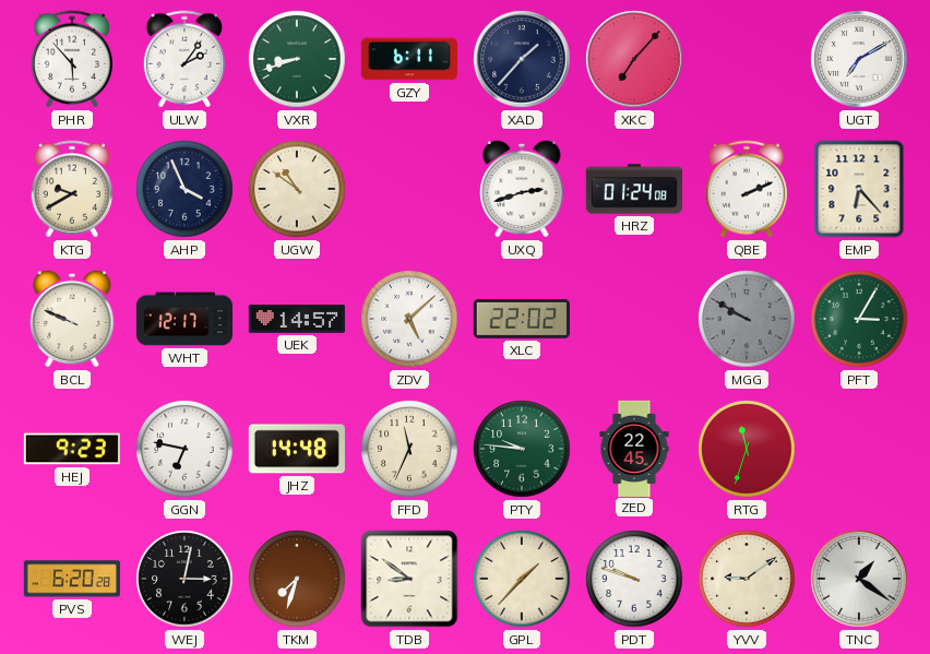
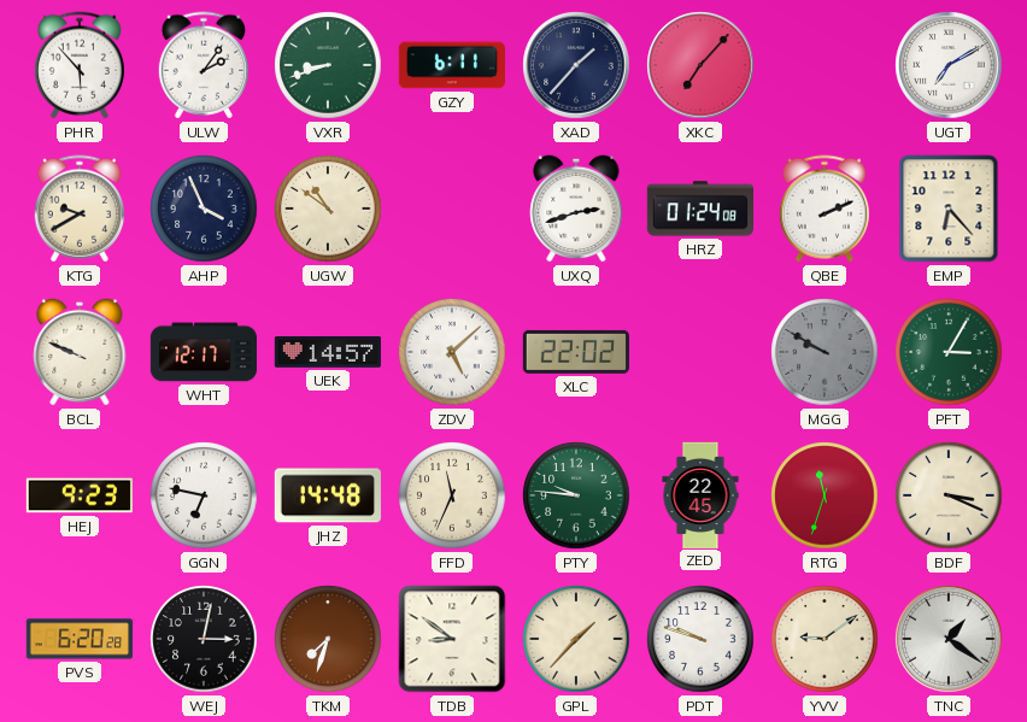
BDF: none -> 3:19
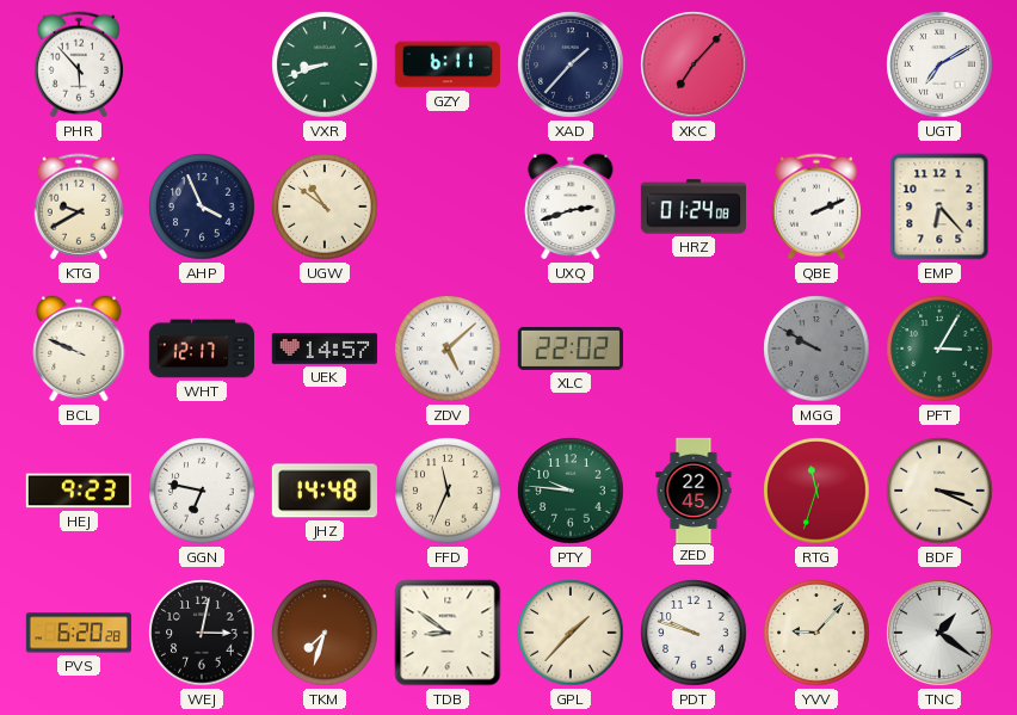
ULW: 2:06 -> none
YVV: 9:09 -> 9:07
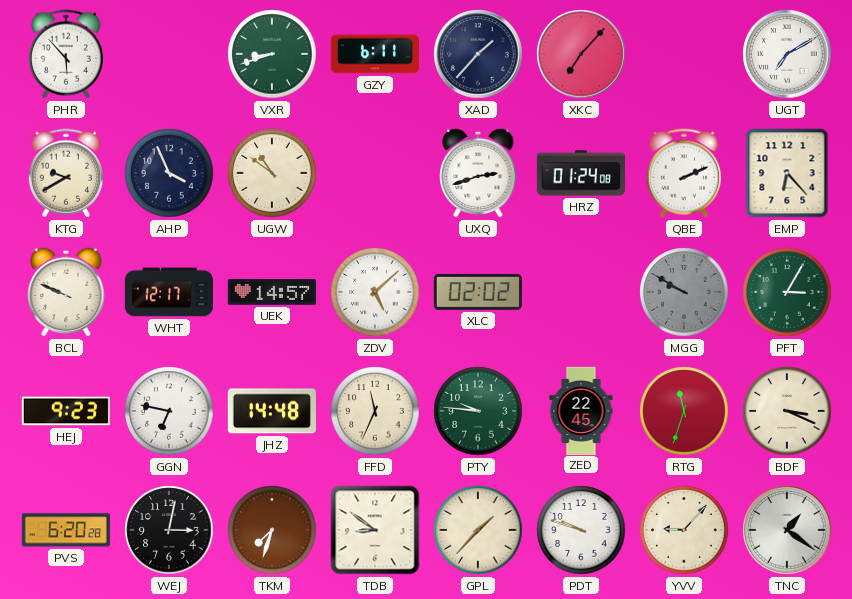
XLC: 22:02 -> 02:02
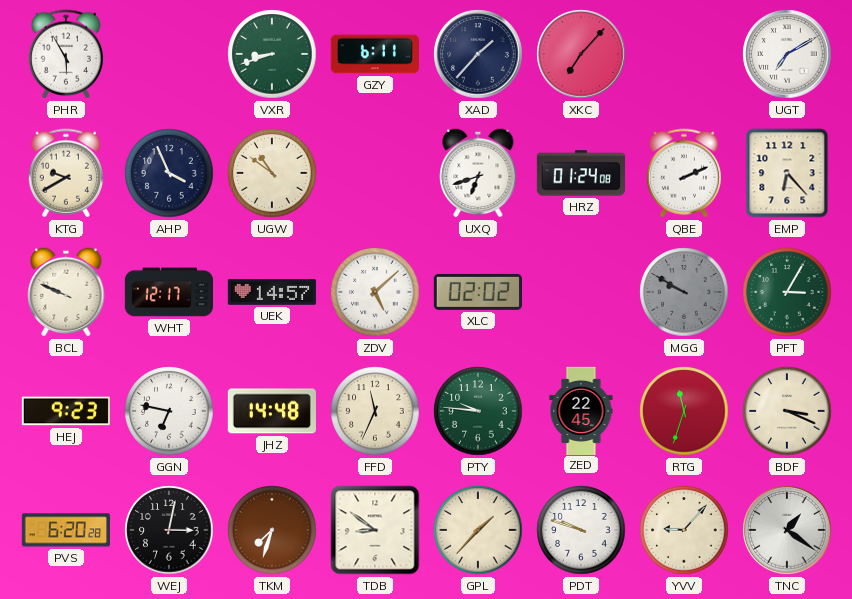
PHR: 5:53 -> 5:55
UXQ: 2:42 -> 6:42
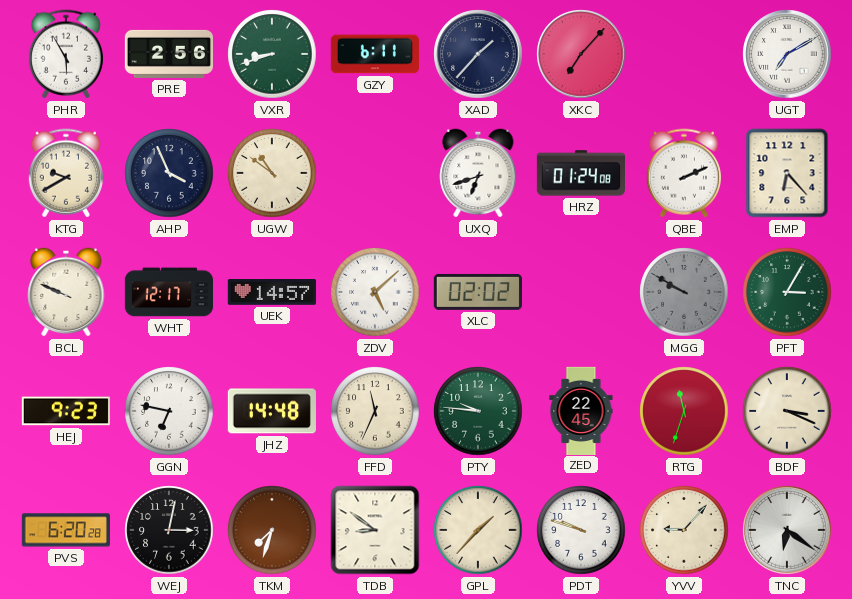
PRE: none -> 2:56
TNC: 1:21 -> 6:21
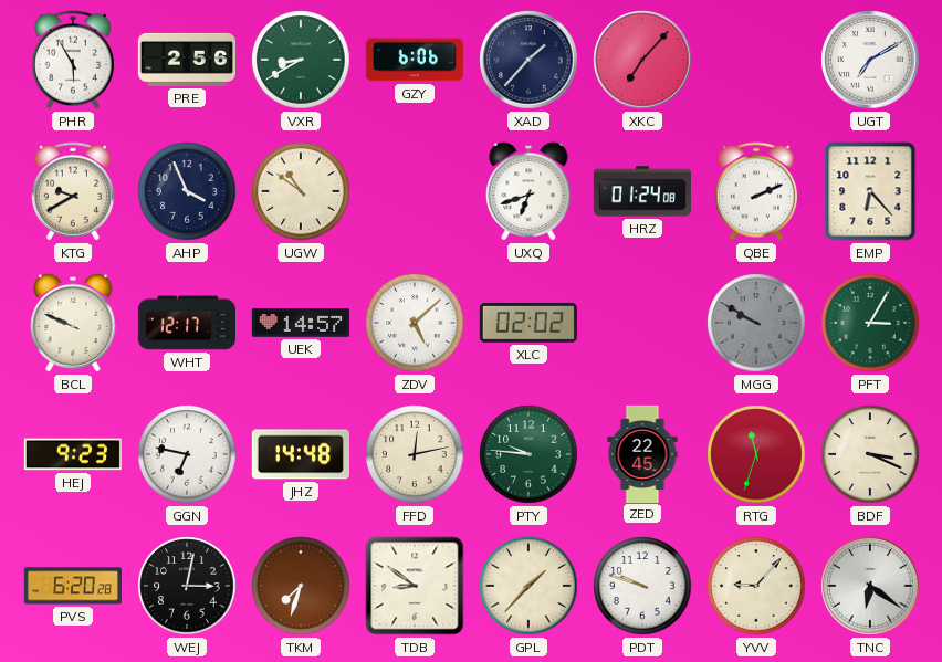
VXR: 8:42 -> 8:40
GZY: 6:11 -> 6:06
FFD: 11:34 -> 12:13
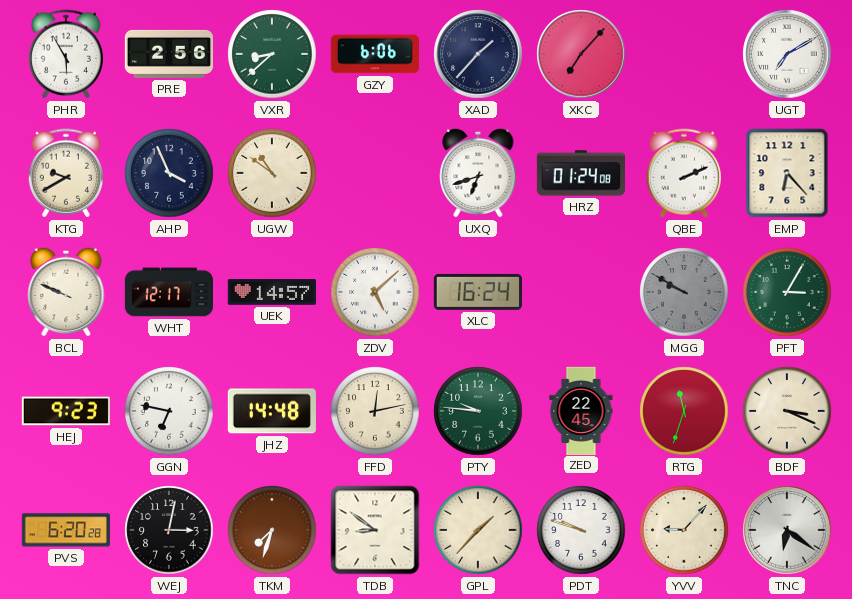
VXR: 8:40 -> 8:38
XLC: 02:02 -> 16:24
